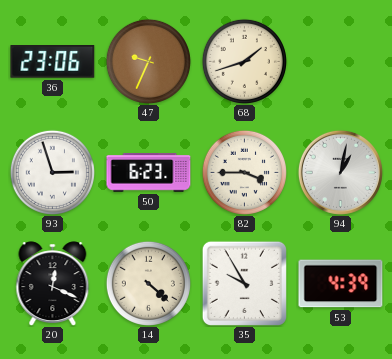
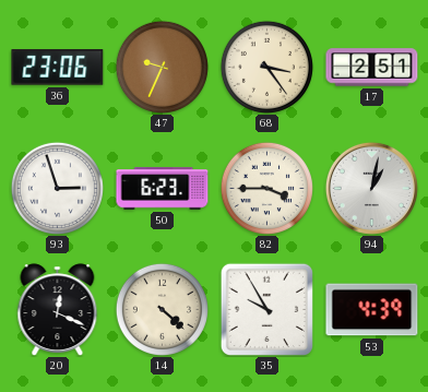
68: 1:42 -> 3:24
17: none -> 2:51
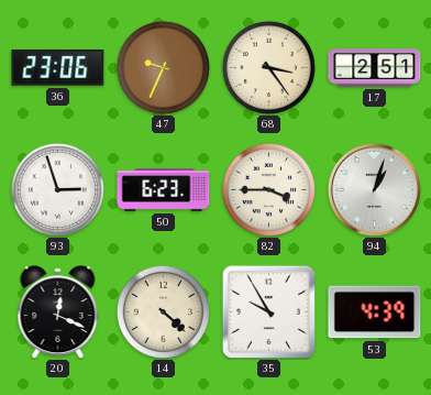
94: 1:02 -> 1:03
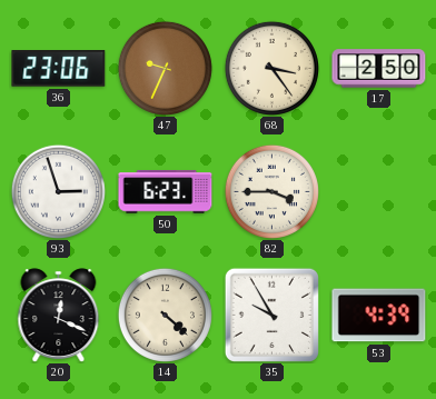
17: 2:51 -> 2:50
94: 1:03 -> none
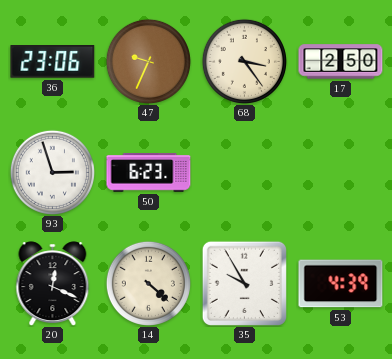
82: 3:45 -> none
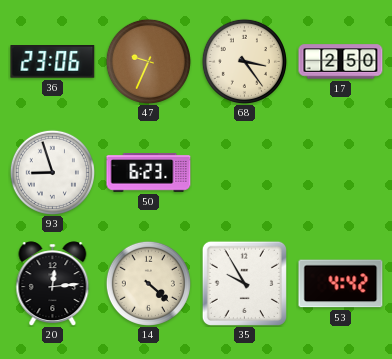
93: 2:57 -> 8:57
20: 12:19 -> 12:14
53: 4:39 -> 4:42
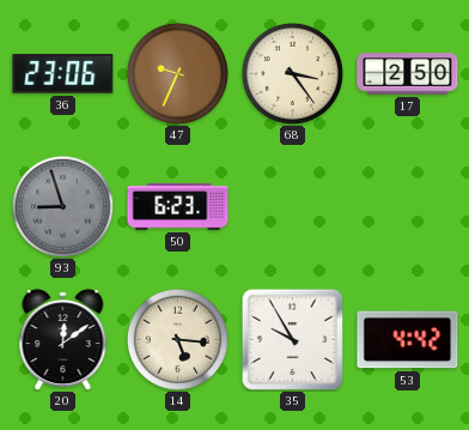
93 dial: white -> grey
20: 12:14 -> 12:09
14: 4:22 -> 5:16
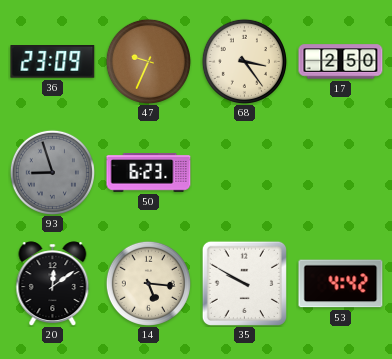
36: 23:06 -> 23:09
35: 9:55 -> 9:50
